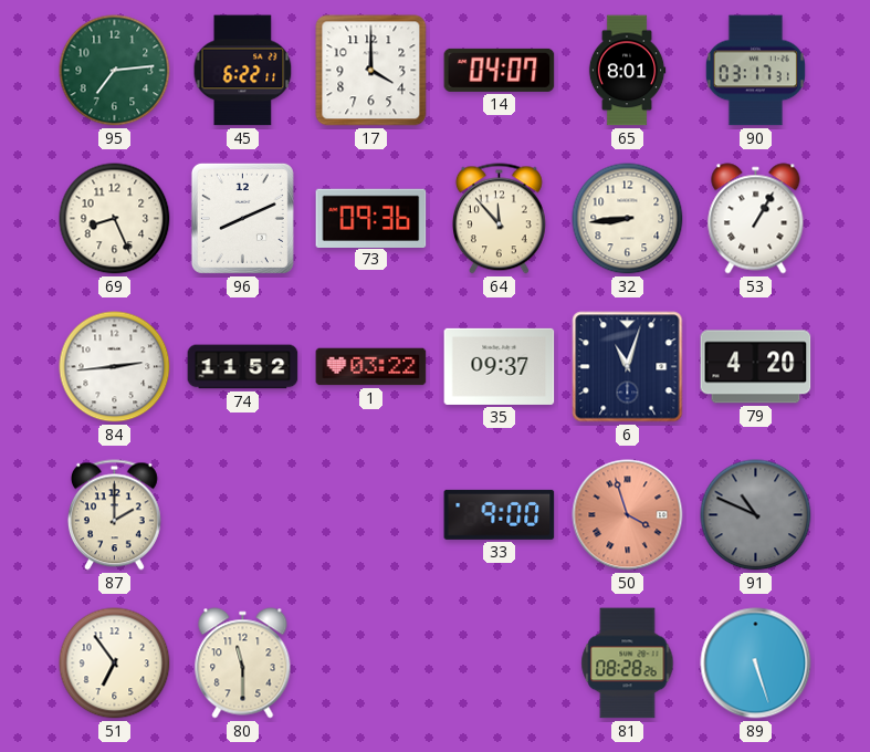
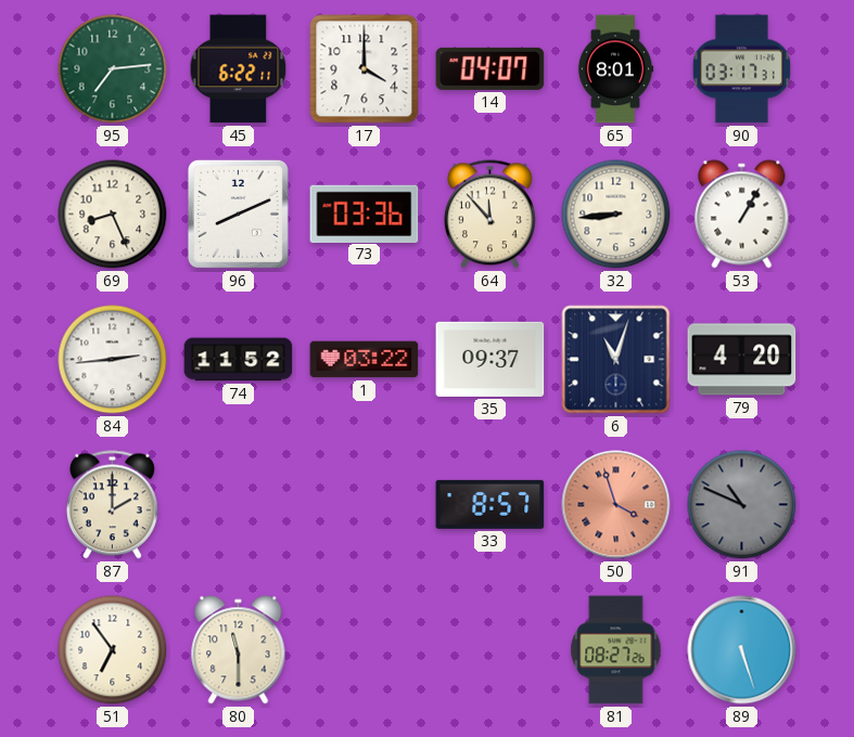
73: 09:36 -> 03:36
33: 9:00 -> 8:57
81: 08:28 -> 08:27
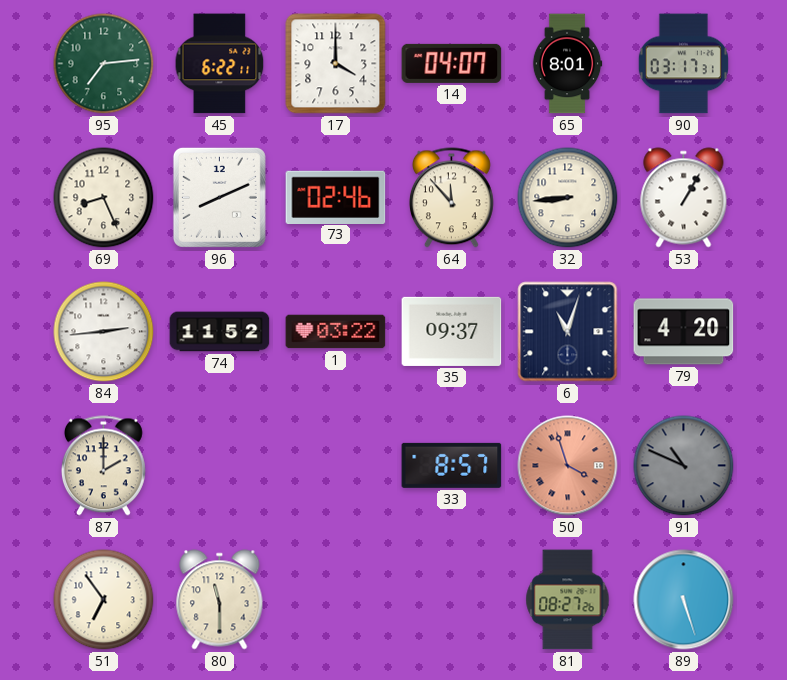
73: 03:36 -> 02:46
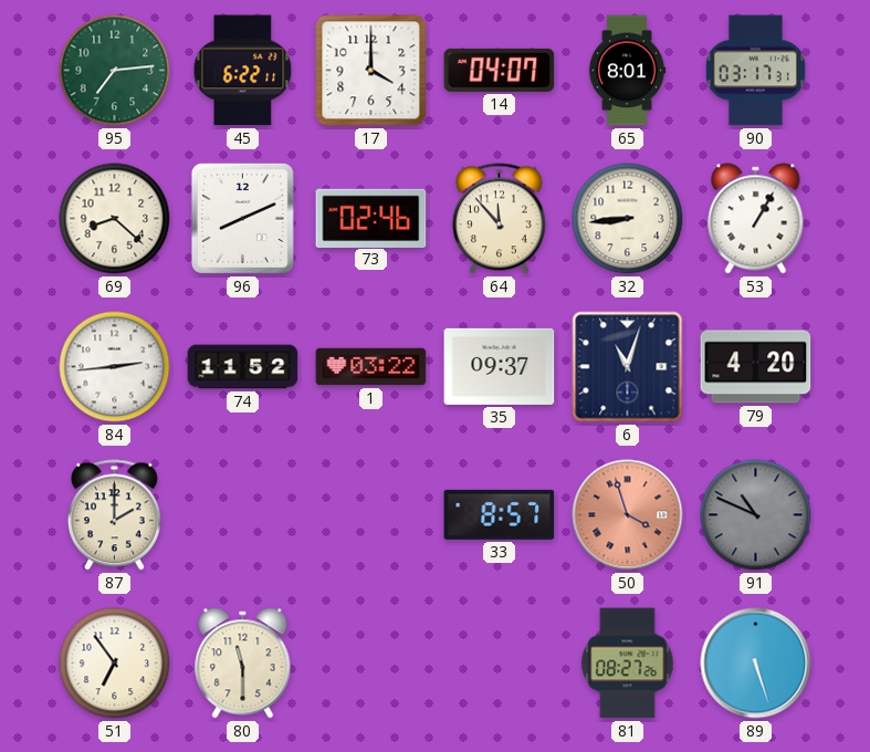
69: 8:26 -> 8:22
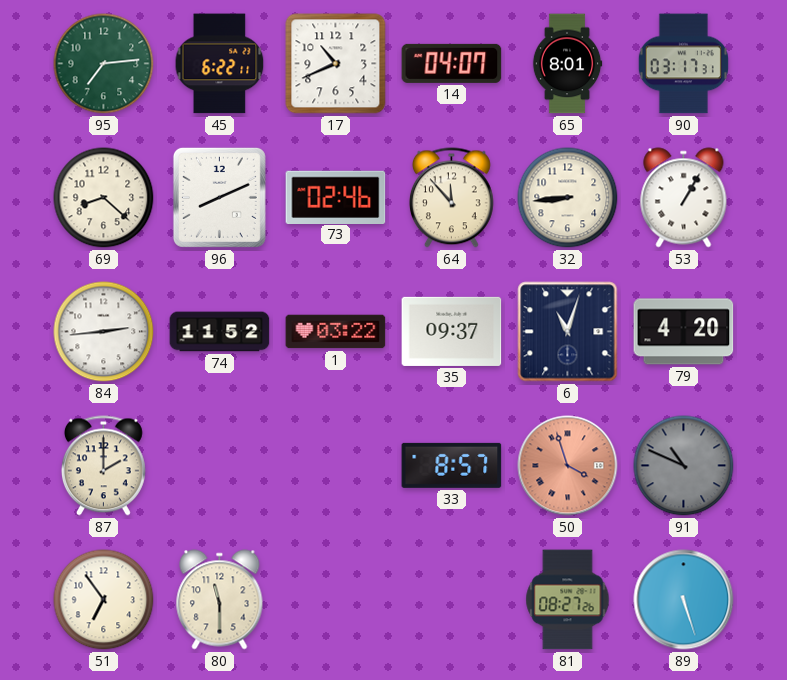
17: 4:00 -> 10:41
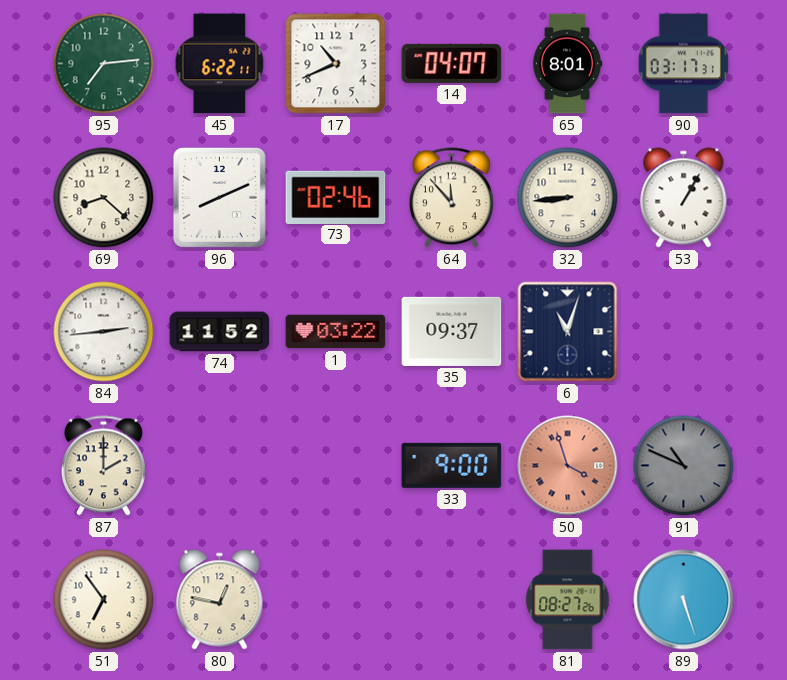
79: 4:20 -> none
33: 8:57 -> 9:00
80: 11:30 -> 12:47
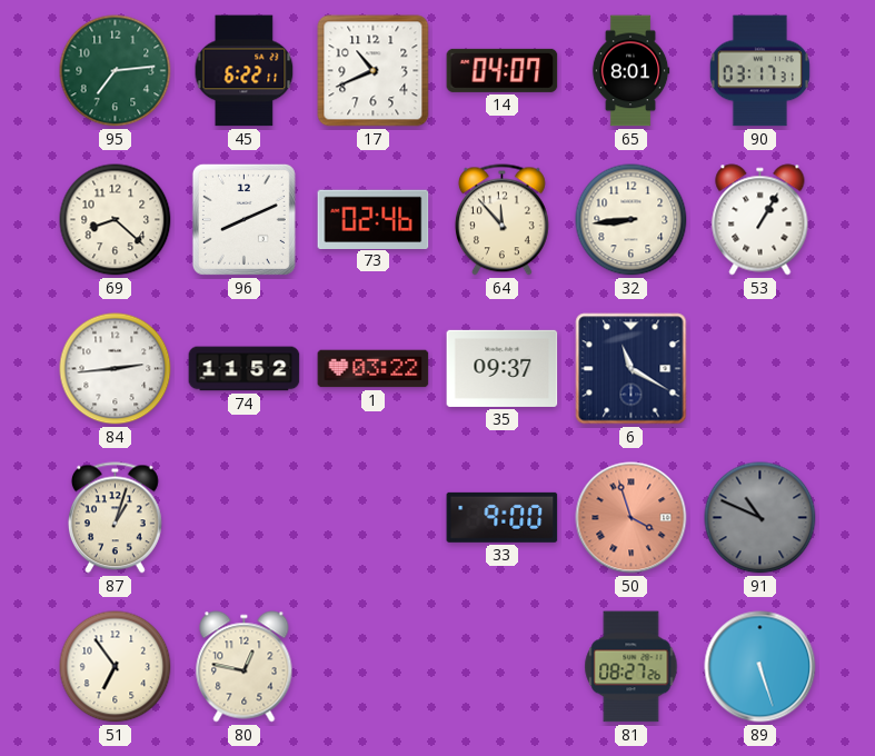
6: 11:03 -> 11:20
87: 2:00 -> 1:03
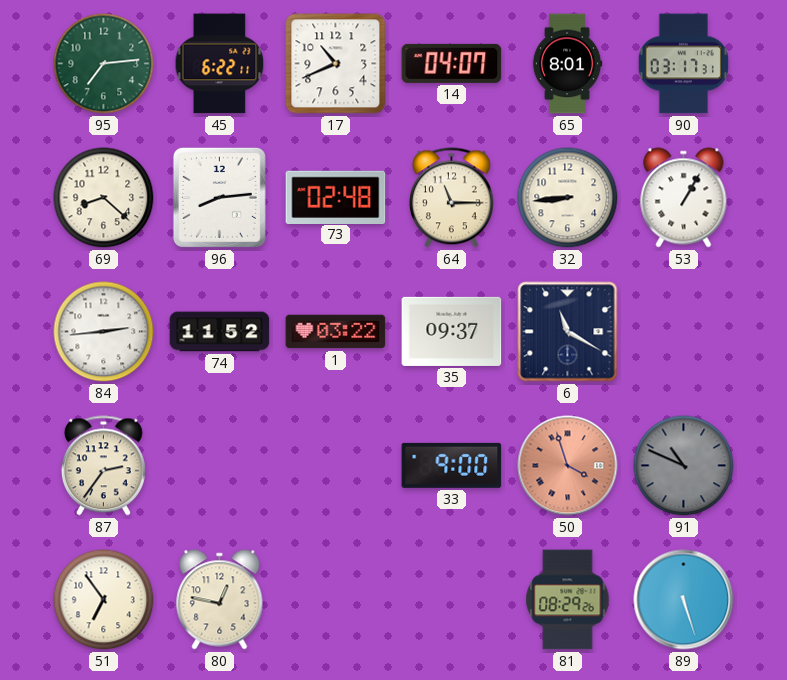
96: 8:11 -> 8:14
73: 02:46 -> 02:48
64: 11:53 -> 11:15
87: 1:03 -> 2:36
81: 08:27 -> 08:29
